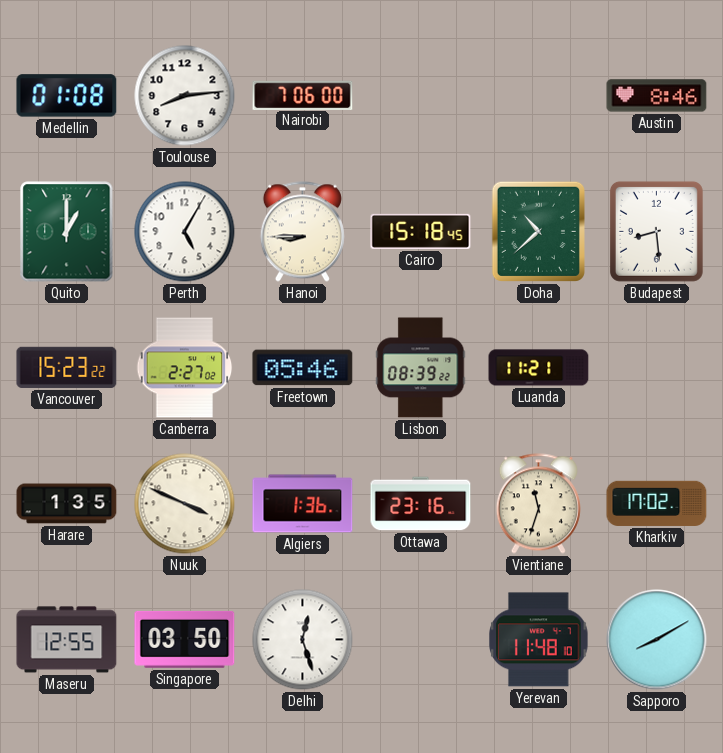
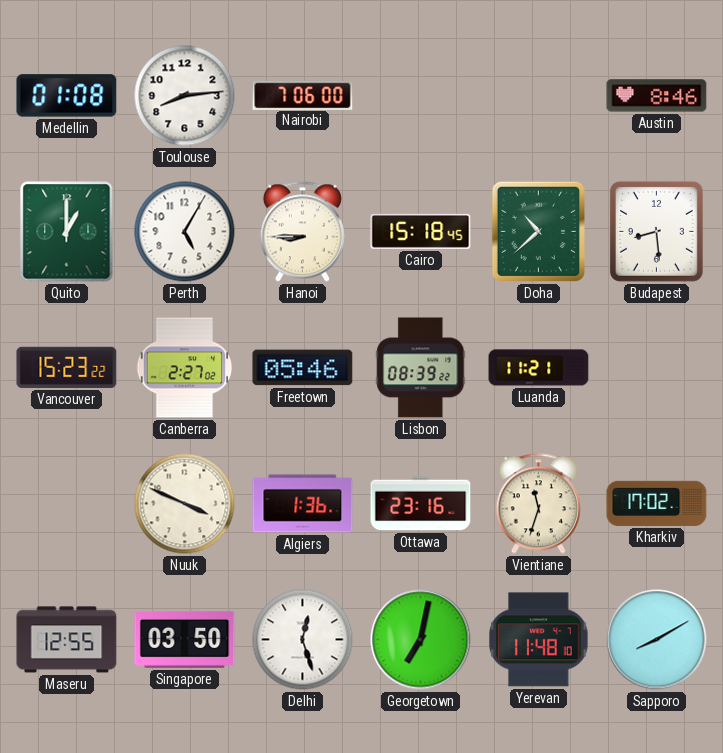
Harare: 1:35 -> none
Georgetown: none -> 7:02
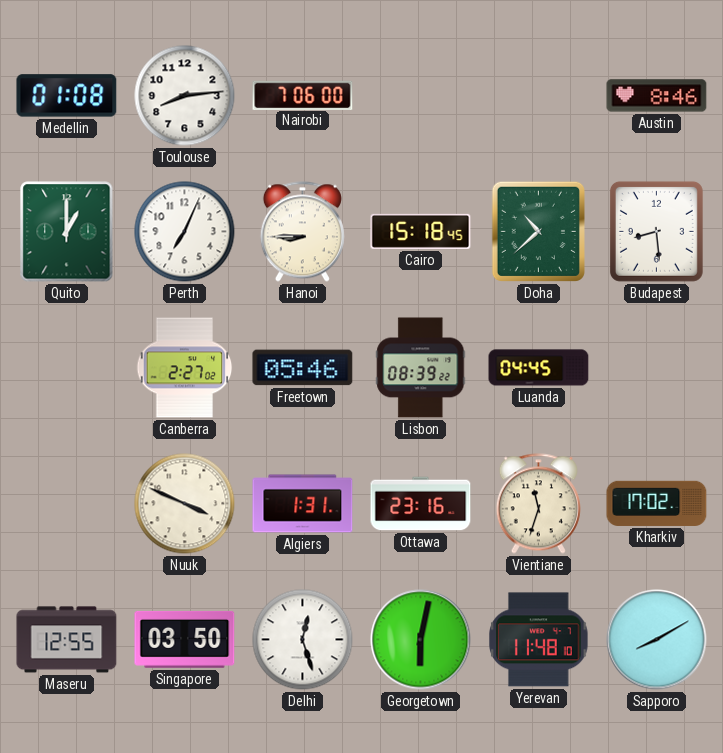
Perth: 5:05 -> 7:04
Vancouver: 15:23 -> none
Luanda: 11:21 -> 04:45
Algiers: 1:36 -> 1:31
Georgetown: 7:02 -> 6:02
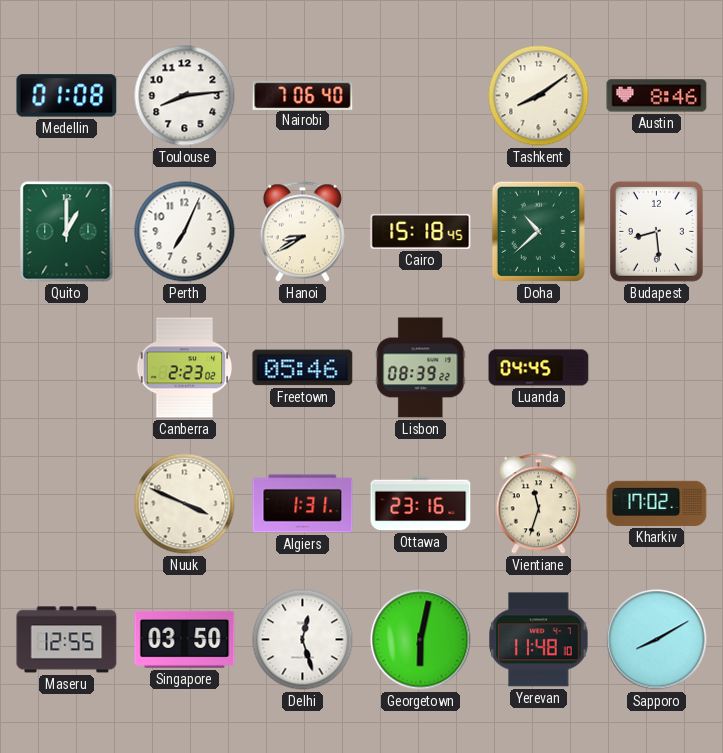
Nairobi: 7:06:00 -> 7:06:40
Tashkent: none -> 8:09
Hanoi: 8:45 -> 8:40
Canberra: 2:27 -> 2:23
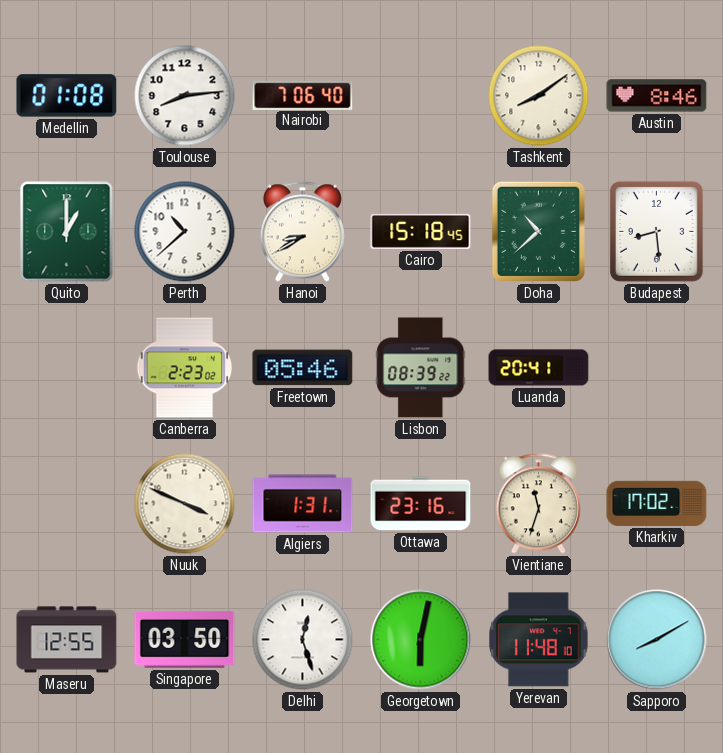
Perth: 7:04 -> 10:38
Luanda: 04:45 -> 20:41
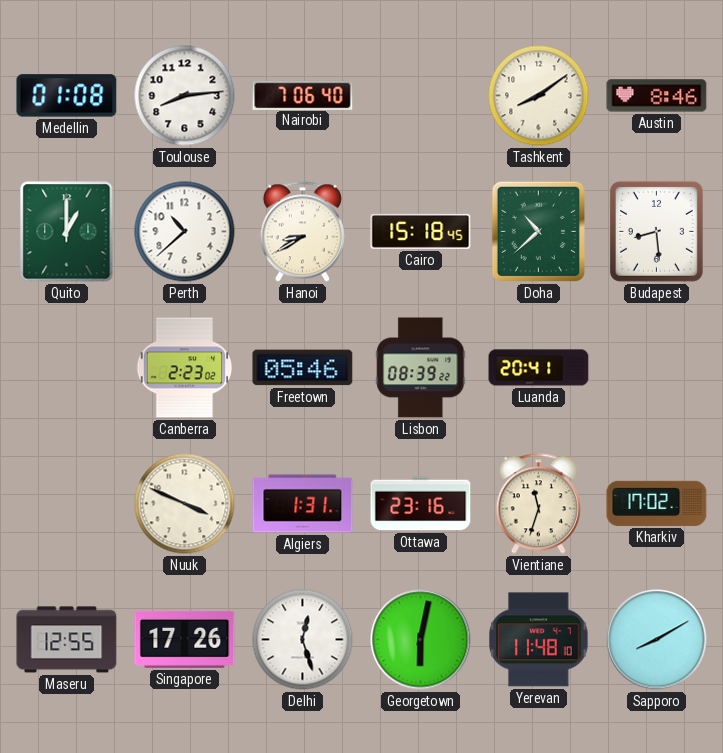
Singapore: 03:50 -> 17:26
